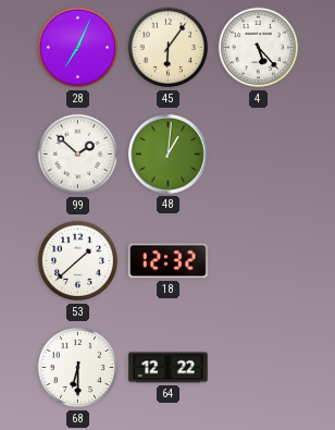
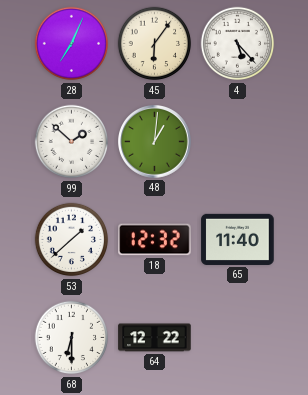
65: none -> 11:40
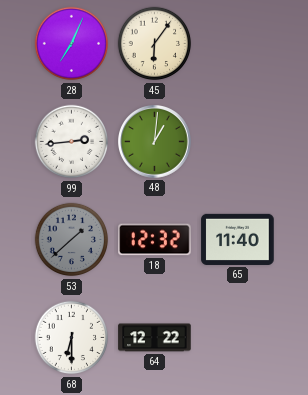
4: 5:23 -> none
99: 1:52 -> 2:44
53 dial: white -> grey
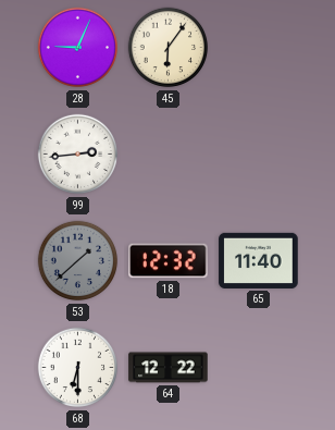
28: 7:04 -> 9:04
48: 1:01 -> none
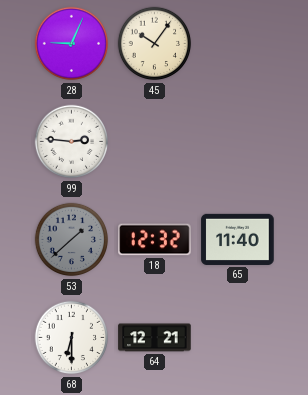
45: 6:06 -> 10:06
99: 2:44 -> 2:46
64: 12:22 -> 12:21
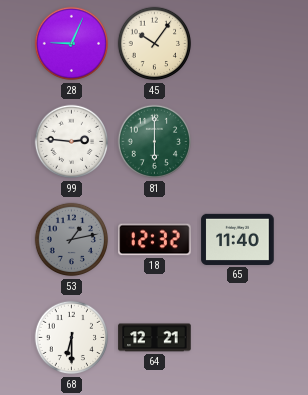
81: none -> 6:00
53: 1:38 -> 1:13
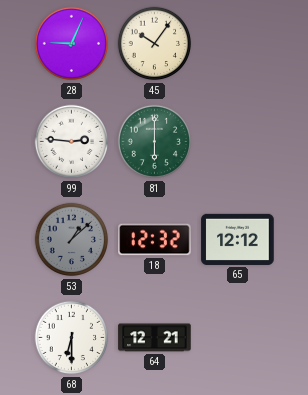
53: 1:13 -> 1:08
65: 11:40 -> 12:12
